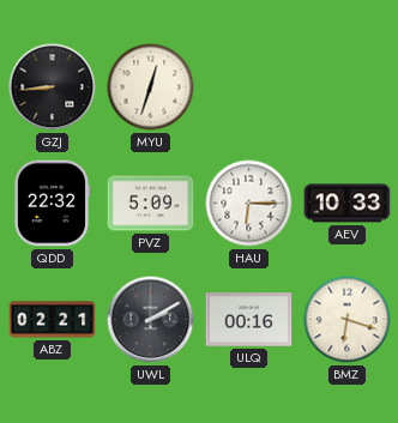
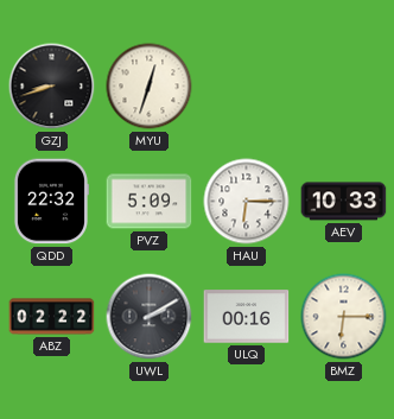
GZJ: 8:44 -> 8:42
ABZ: 02:21 -> 02:22
BMZ: 6:18 -> 6:15
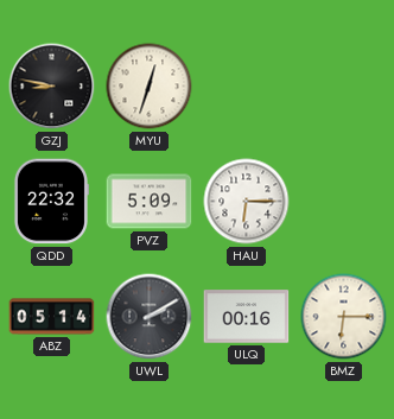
GZJ: 8:42 -> 8:47
AEV: 10:33 -> none
ABZ: 02:22 -> 05:14
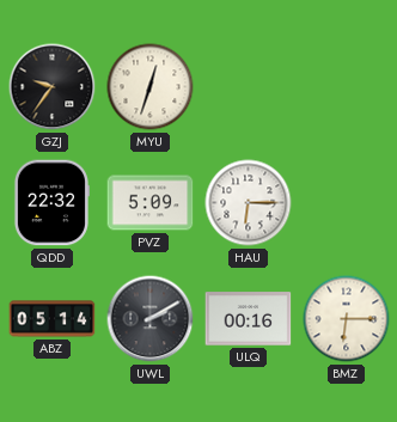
GZJ: 8:47 -> 9:36
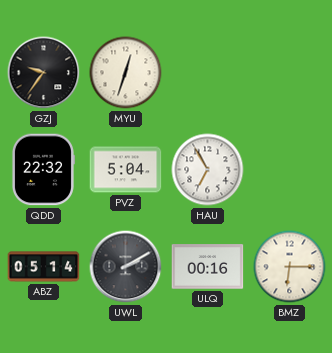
PVZ: 5:09 -> 5:04
HAU: 6:15 -> 6:55
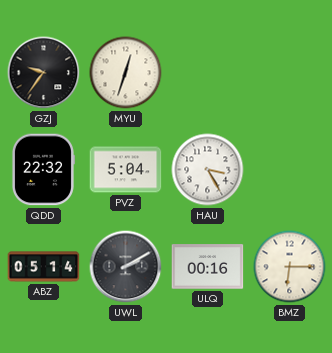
HAU: 6:55 -> 3:25
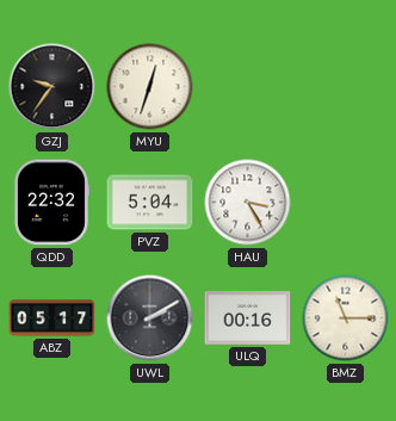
ABZ: 05:14 -> 05:17
BMZ: 6:15 -> 11:15
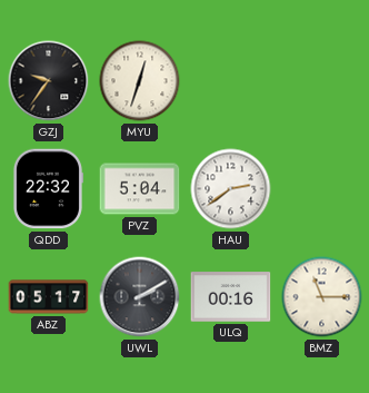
HAU: 3:25 -> 2:39
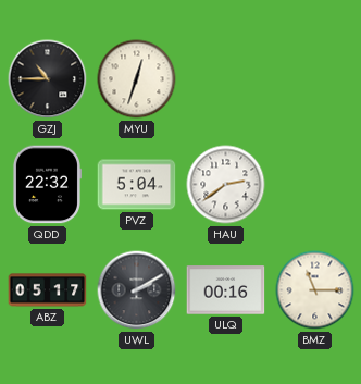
GZJ: 9:36 -> 10:45
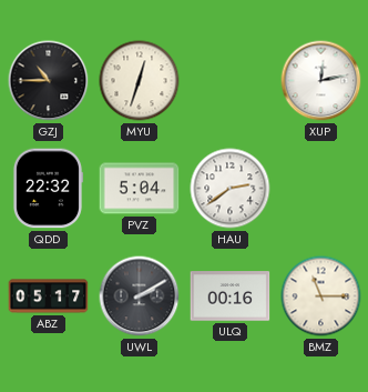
XUP: none -> 12:13
